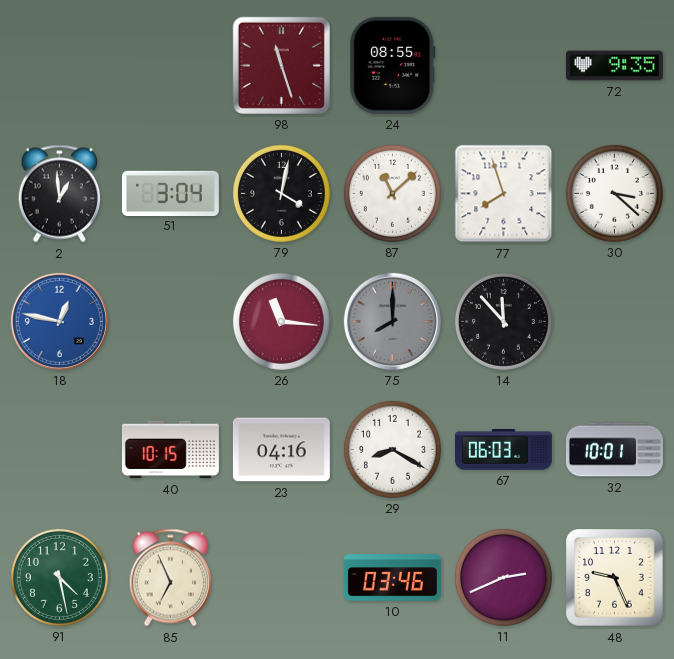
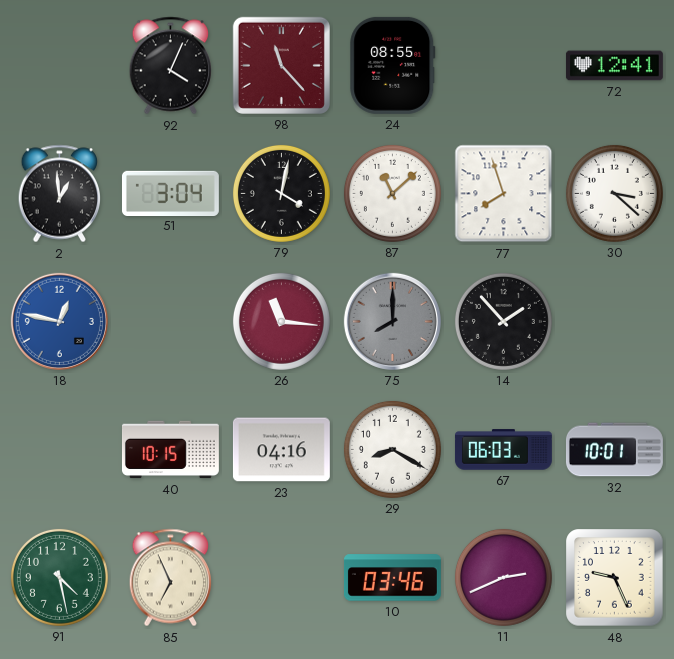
92: none -> 4:04
98: 11:27 -> 11:23
72: 9:35 -> 12:41
14: 11:53 -> 1:53
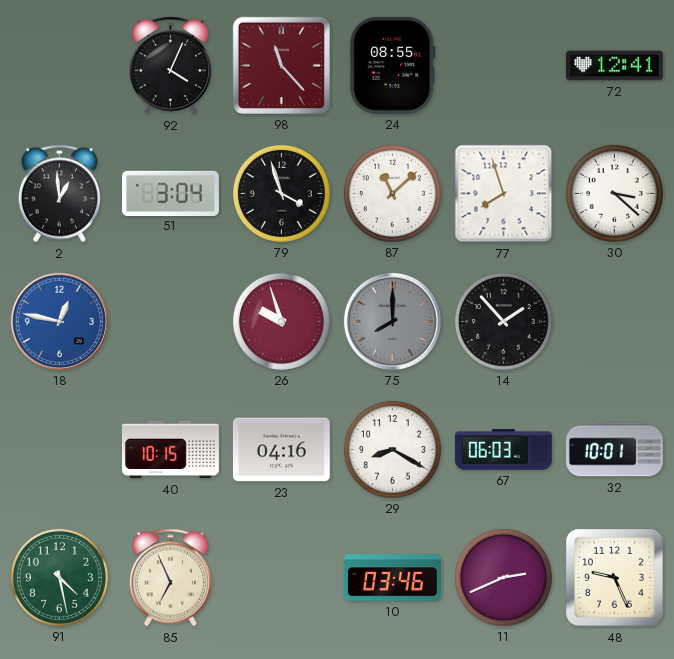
79: 4:02 -> 3:57
26: 11:16 -> 9:57
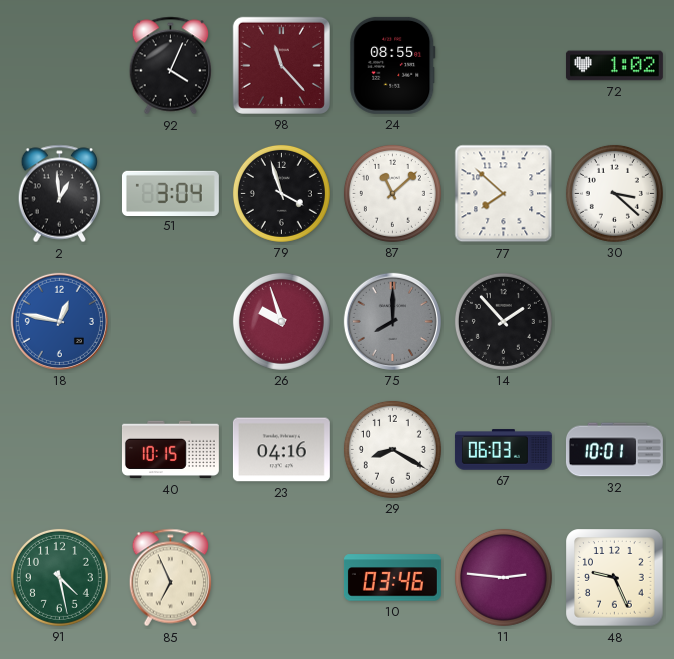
72: 12:41 -> 1:02
77: 7:57 -> 7:52
11: 2:41 -> 2:46
